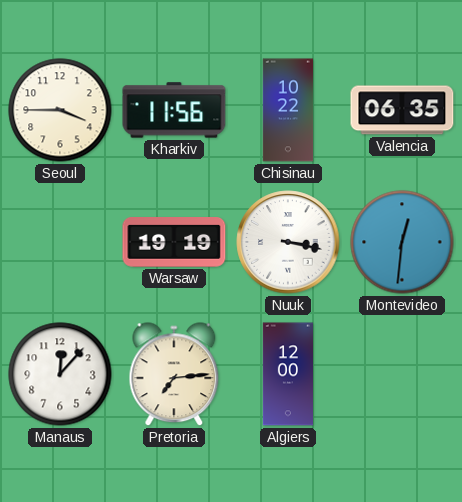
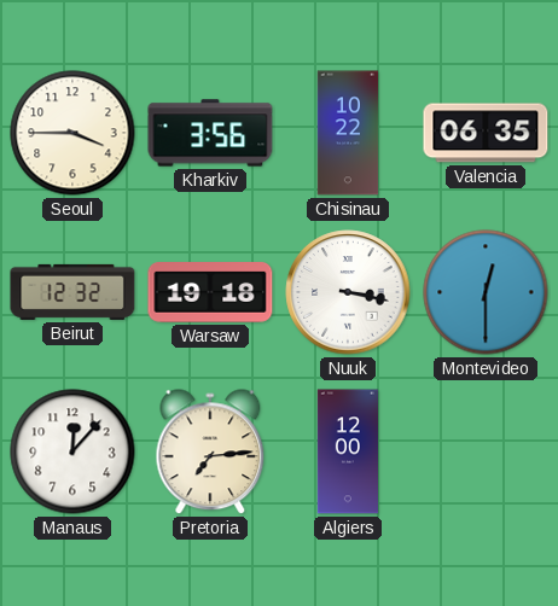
Kharkiv: 11:56 -> 3:56
Beirut: none -> 12:32
Warsaw: 19:19 -> 19:18
Montevideo: 12:31 -> 12:30
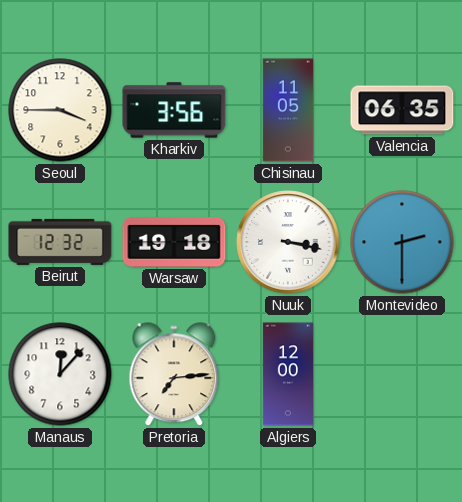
Chisinau: 10:22 -> 11:05
Montevideo: 12:30 -> 2:30
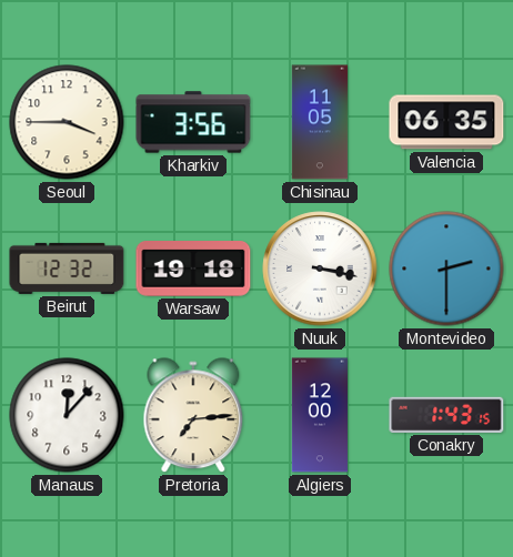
Conakry: none -> 1:43
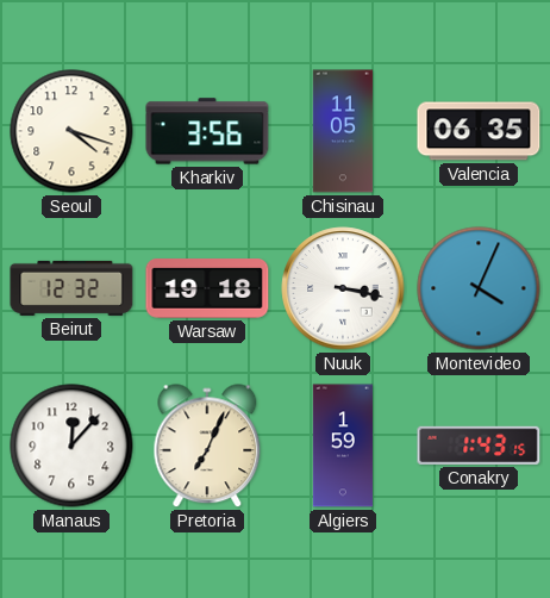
Seoul: 3:45 -> 4:18
Montevideo: 2:30 -> 4:04
Pretoria: 7:14 -> 7:04
Algiers: 12:00 -> 1:59
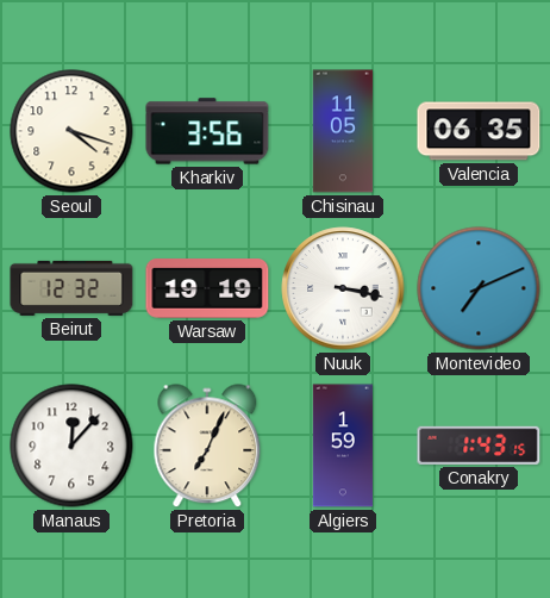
Warsaw: 19:18 -> 19:19
Montevideo: 4:04 -> 7:11
